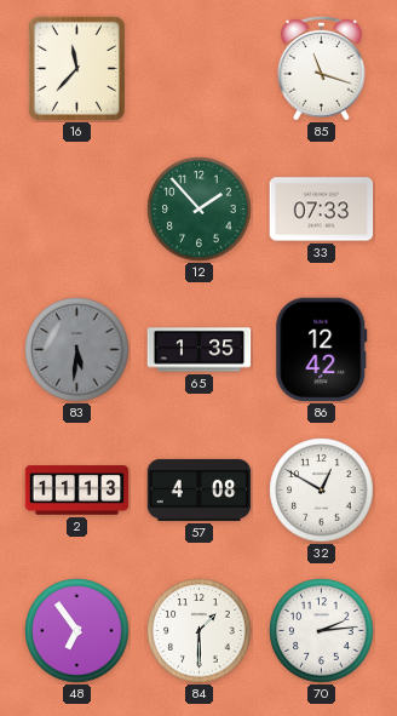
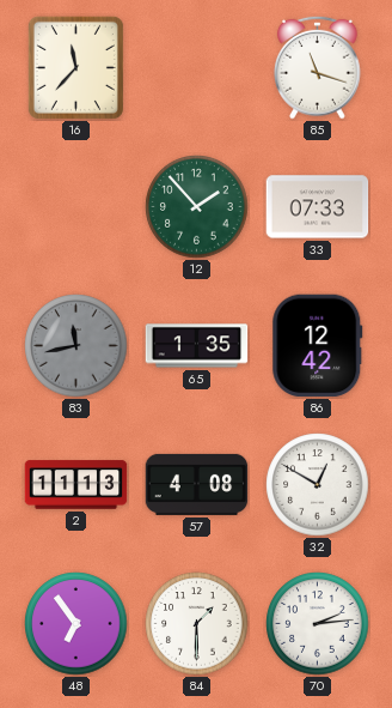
83: 5:31 -> 11:43
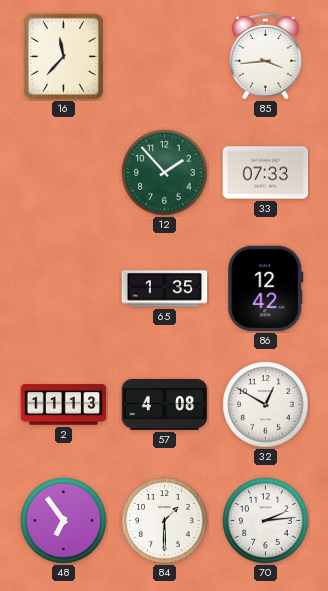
85: 11:18 -> 3:44
83: 11:43 -> none
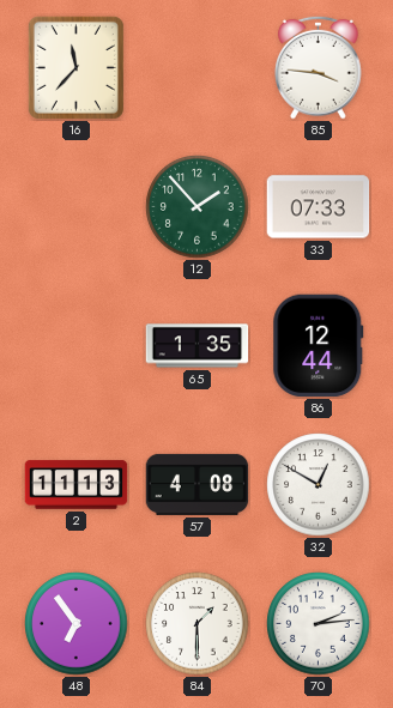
85: 3:44 -> 3:46
86: 12:42 -> 12:44
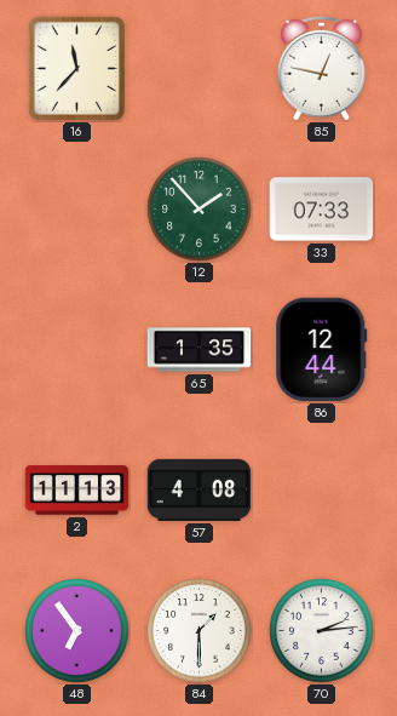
85: 3:46 -> 12:47
32: 12:50 -> none
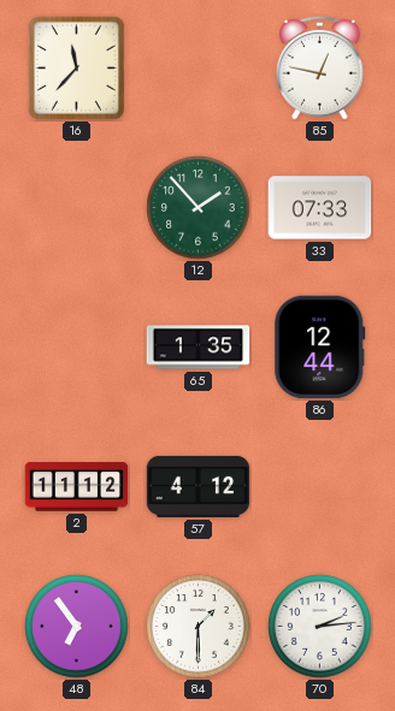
2: 11:13 -> 11:12
57: 4:08 -> 4:12
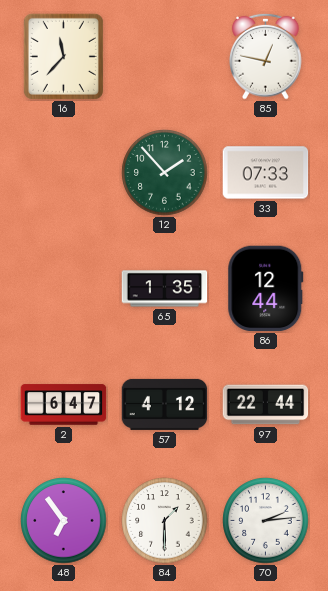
2: 11:12 -> 6:47
97: none -> 22:44
